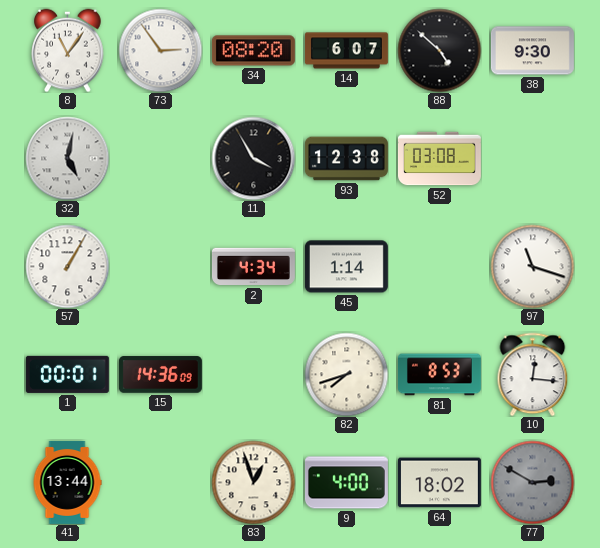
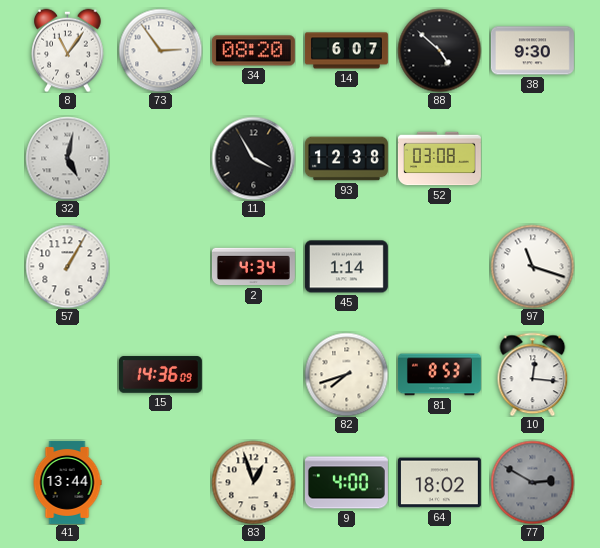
1: 00:01 -> none
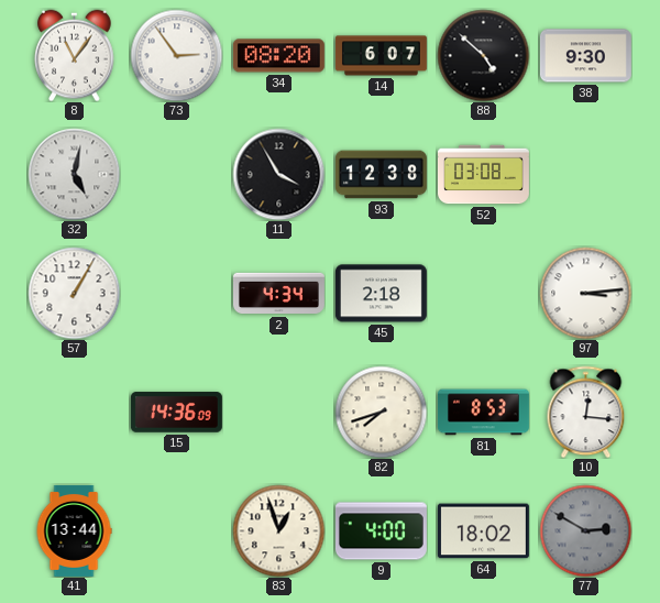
45: 1:14 -> 2:18
97: 11:18 -> 3:14
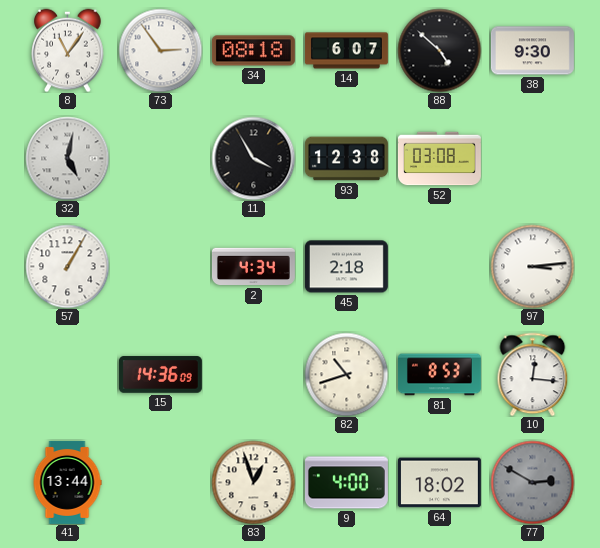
34: 08:20 -> 08:18
82: 7:42 -> 10:42
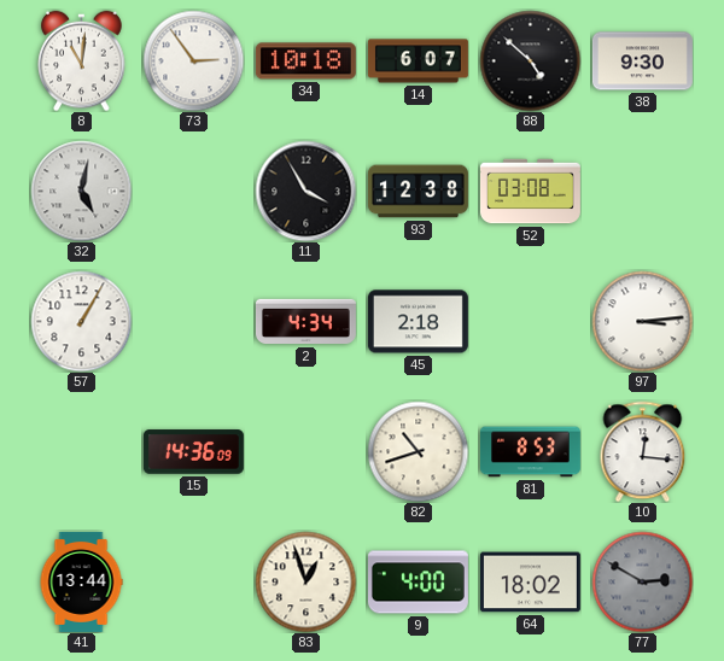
8: 11:06 -> 11:01
34: 08:18 -> 10:18
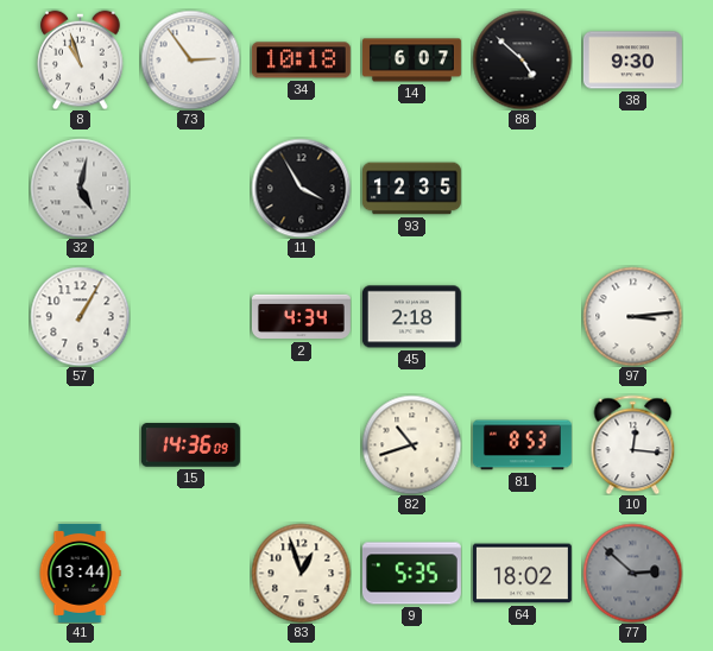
8: 11:01 -> 10:57
93: 12:38 -> 12:35
52: 03:08 -> none
9: 4:00 -> 5:35
77: 2:50 -> 2:52
